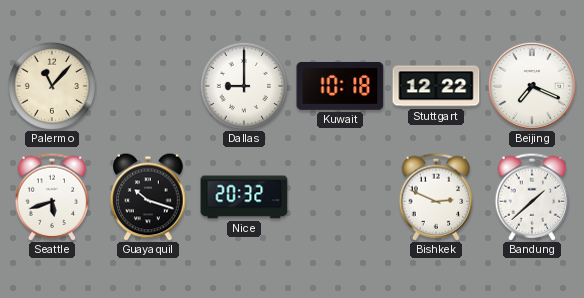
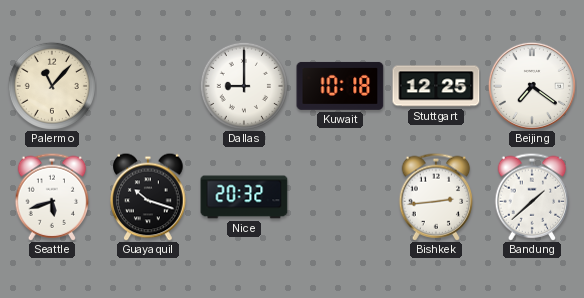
Stuttgart: 12:22 -> 12:25
Beijing: 7:19 -> 7:21
Bishkek: 2:49 -> 2:44
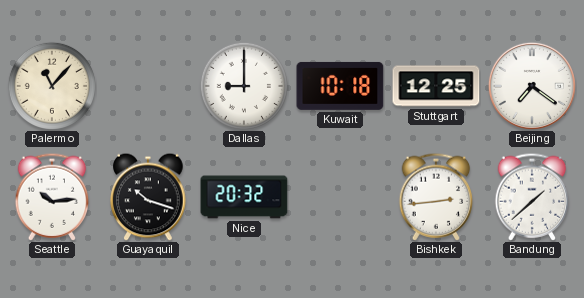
Seattle: 5:42 -> 10:14
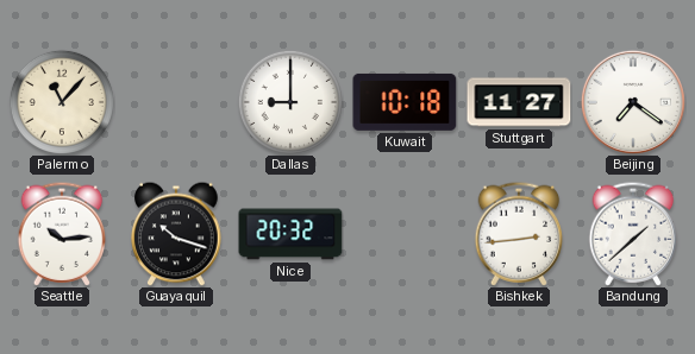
Stuttgart: 12:25 -> 11:27
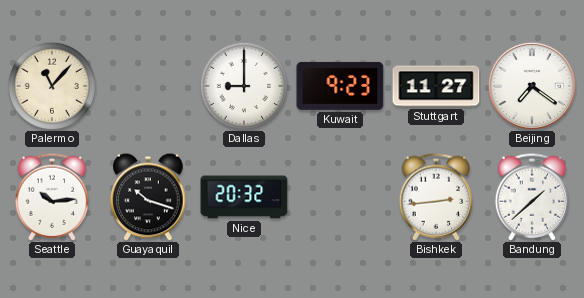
Kuwait: 10:18 -> 9:23
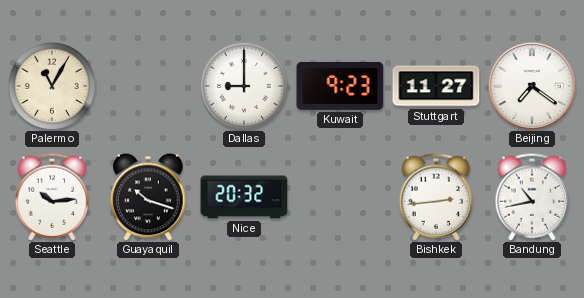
Palermo: 11:07 -> 11:05
Bandung: 1:38 -> 10:43
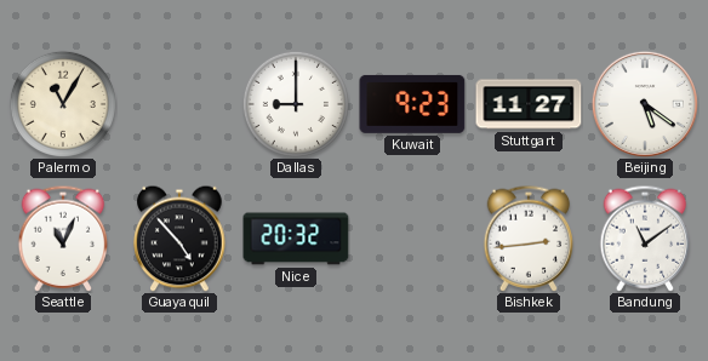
Beijing: 7:21 -> 5:21
Seattle: 10:14 -> 11:04
Guayaquil: 10:18 -> 4:53
Bandung: 10:43 -> 11:09
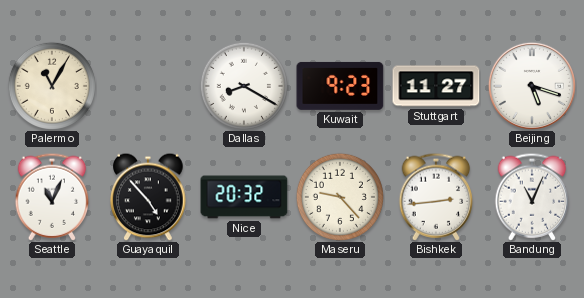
Dallas: 9:00 -> 8:20
Beijing: 5:21 -> 5:18
Maseru: none -> 9:23
Bandung: 11:09 -> 11:04
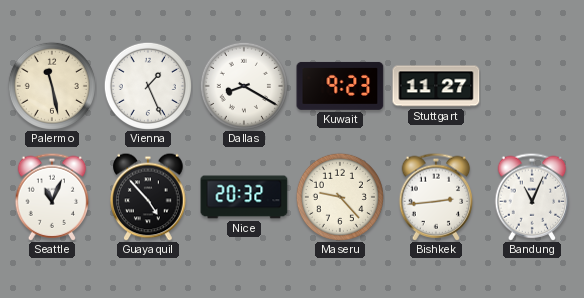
Palermo: 11:05 -> 11:28
Vienna: none -> 1:26
Beijing: 5:18 -> none
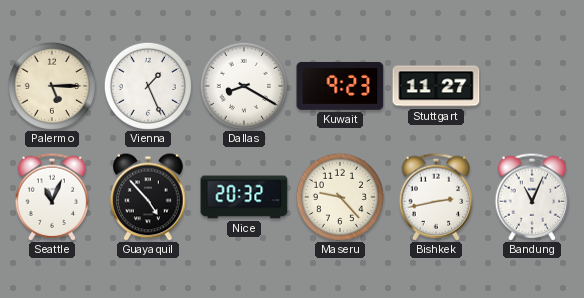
Palermo: 11:28 -> 5:15
Bishkek: 2:44 -> 2:43
